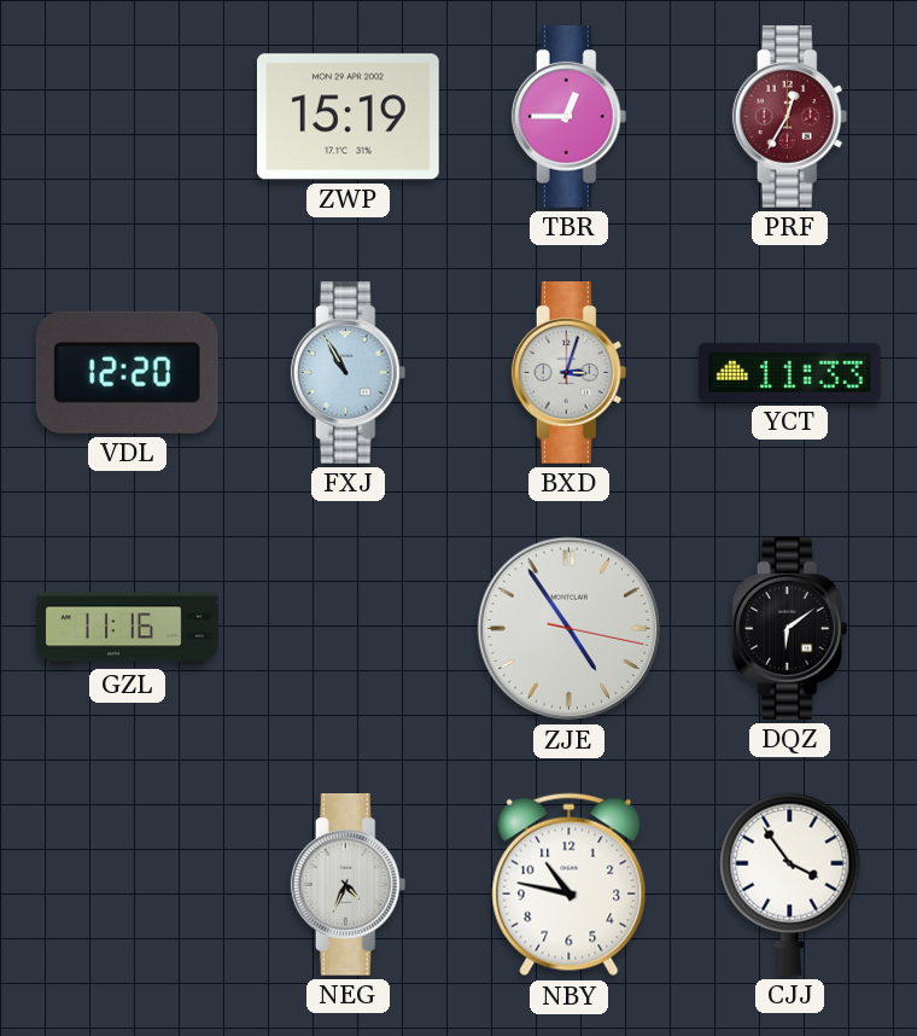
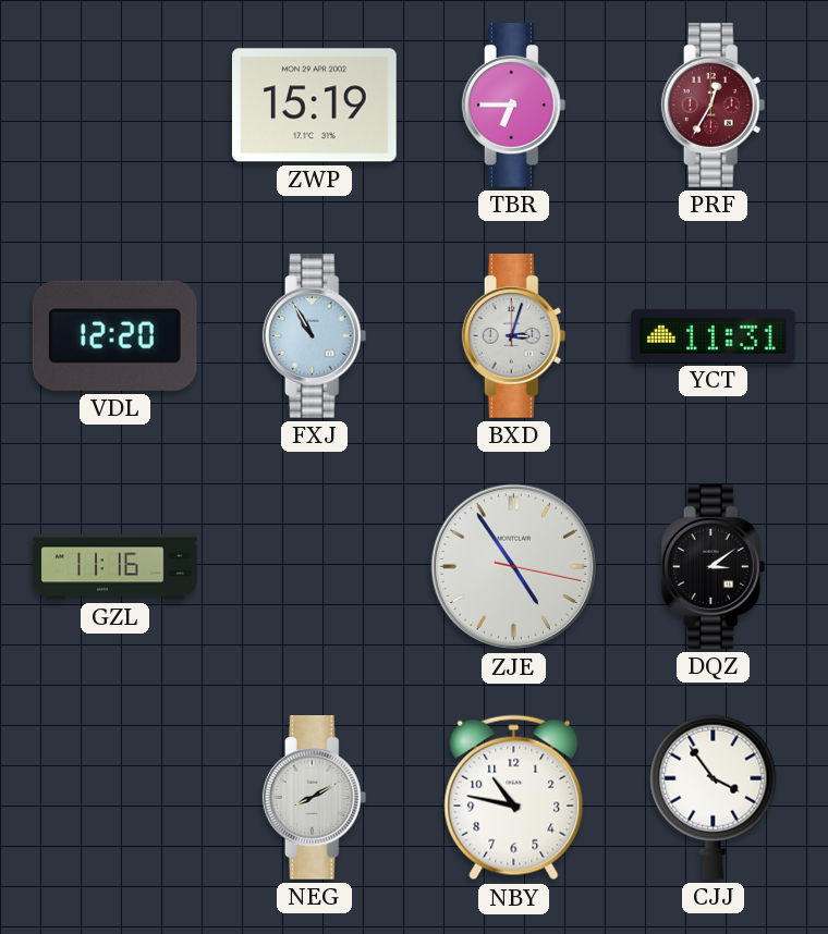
TBR: 12:45 -> 6:45
YCT: 11:33 -> 11:31
DQZ: 6:09 -> 3:09
NEG: 4:34 -> 8:10
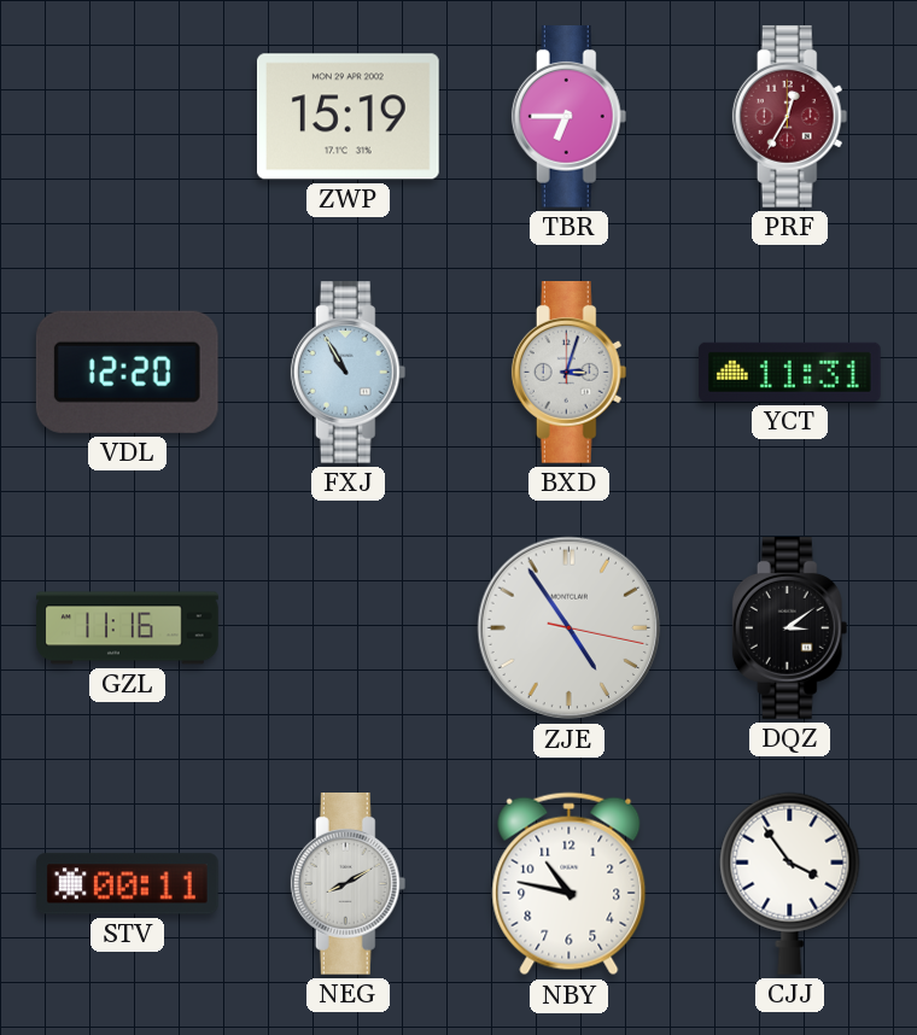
STV: none -> 00:11
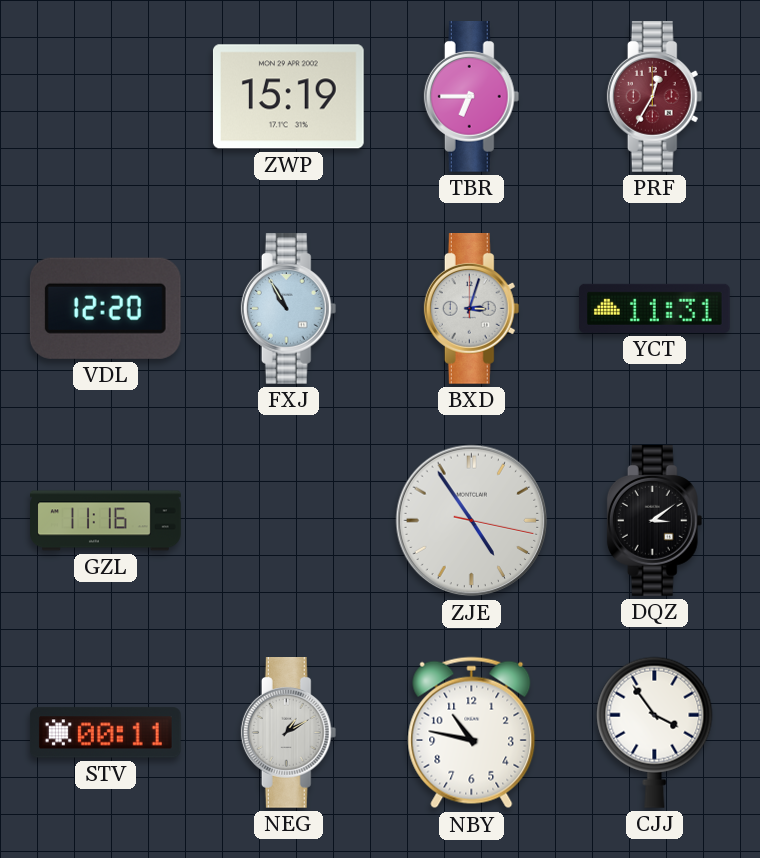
NEG: 8:10 -> 1:10
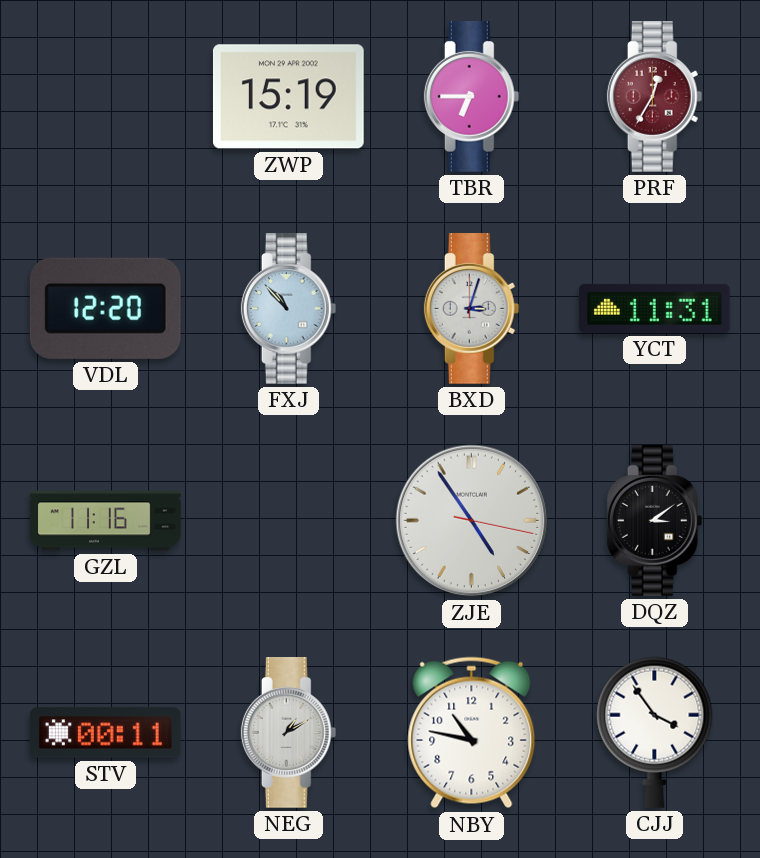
FXJ: 10:55 -> 10:53
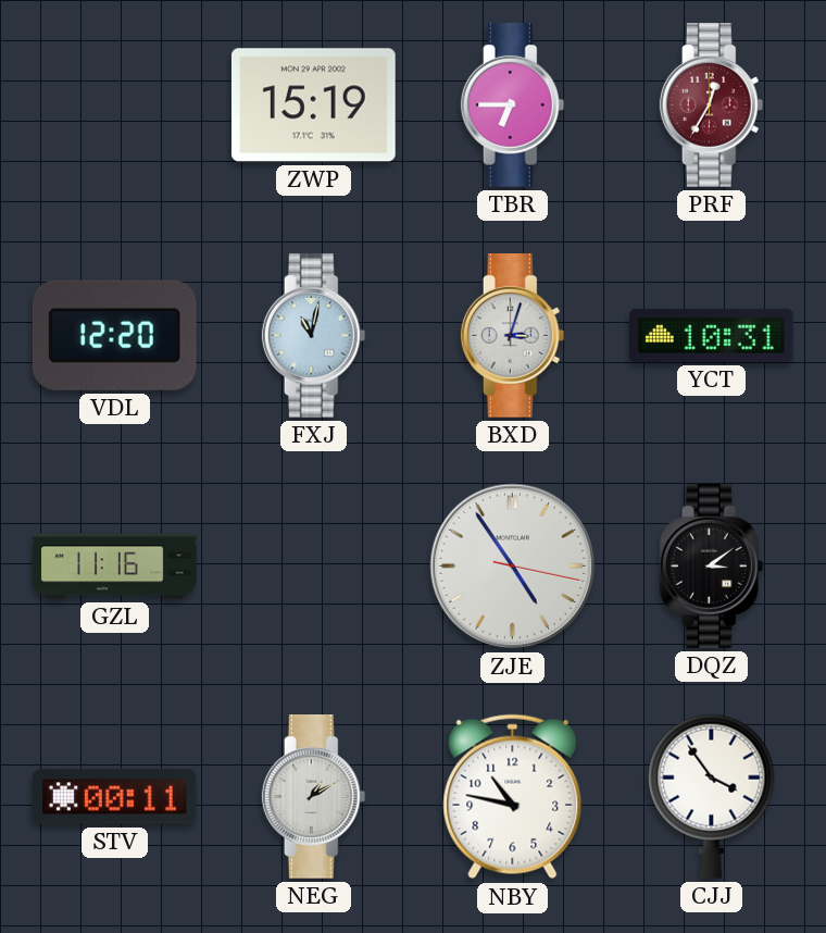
FXJ: 10:53 -> 11:02
YCT: 11:31 -> 10:31
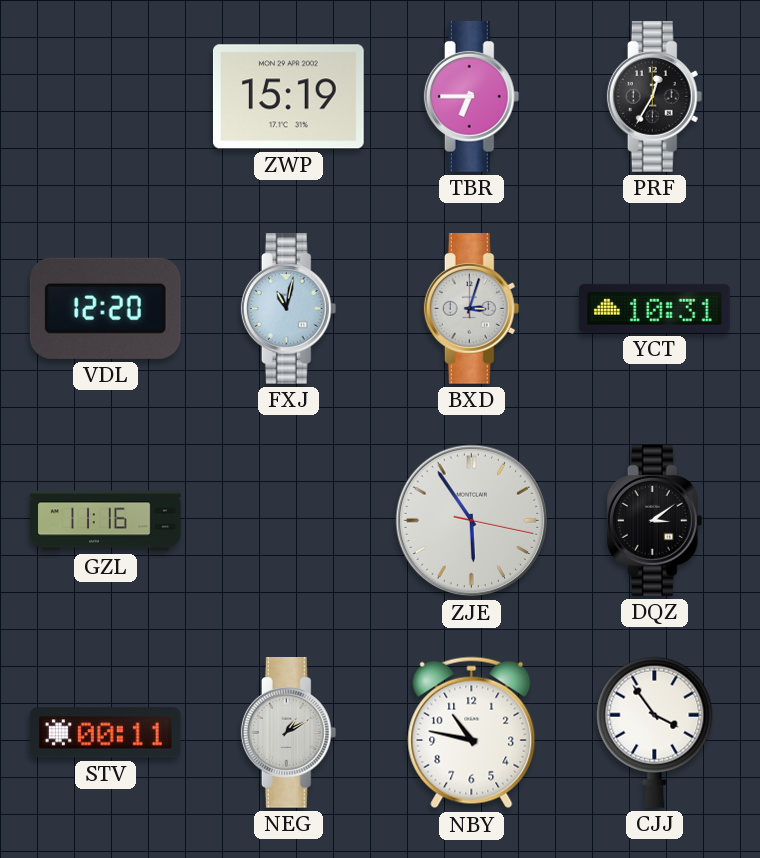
PRF dial: burgundy -> black
ZJE: 4:54 -> 5:54
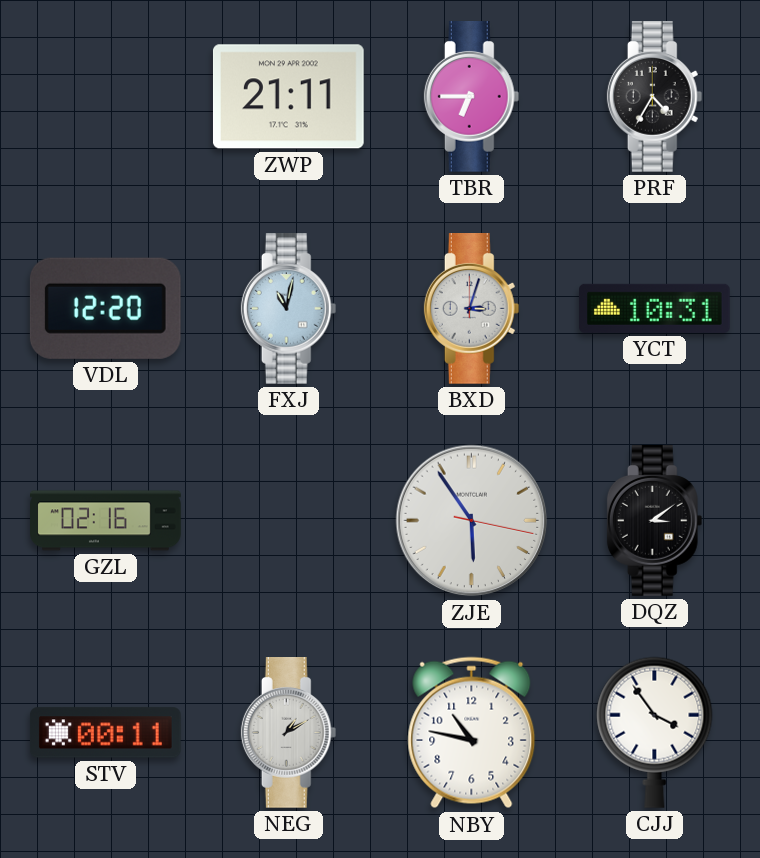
ZWP: 15:19 -> 21:11
PRF: 12:35 -> 4:35
GZL: 11:16 -> 02:16
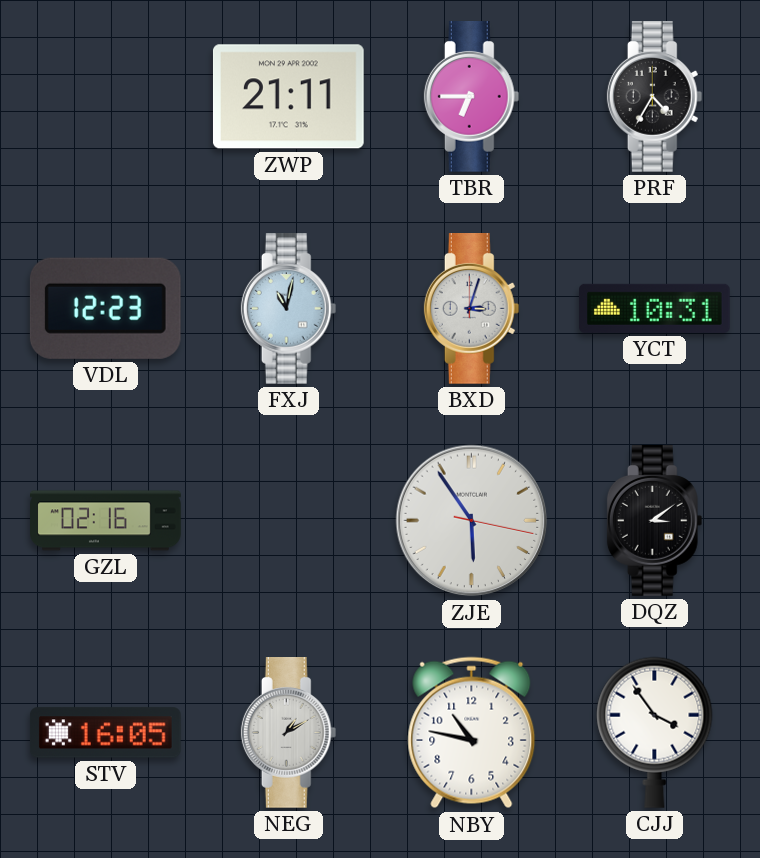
VDL: 12:20 -> 12:23
STV: 00:11 -> 16:05
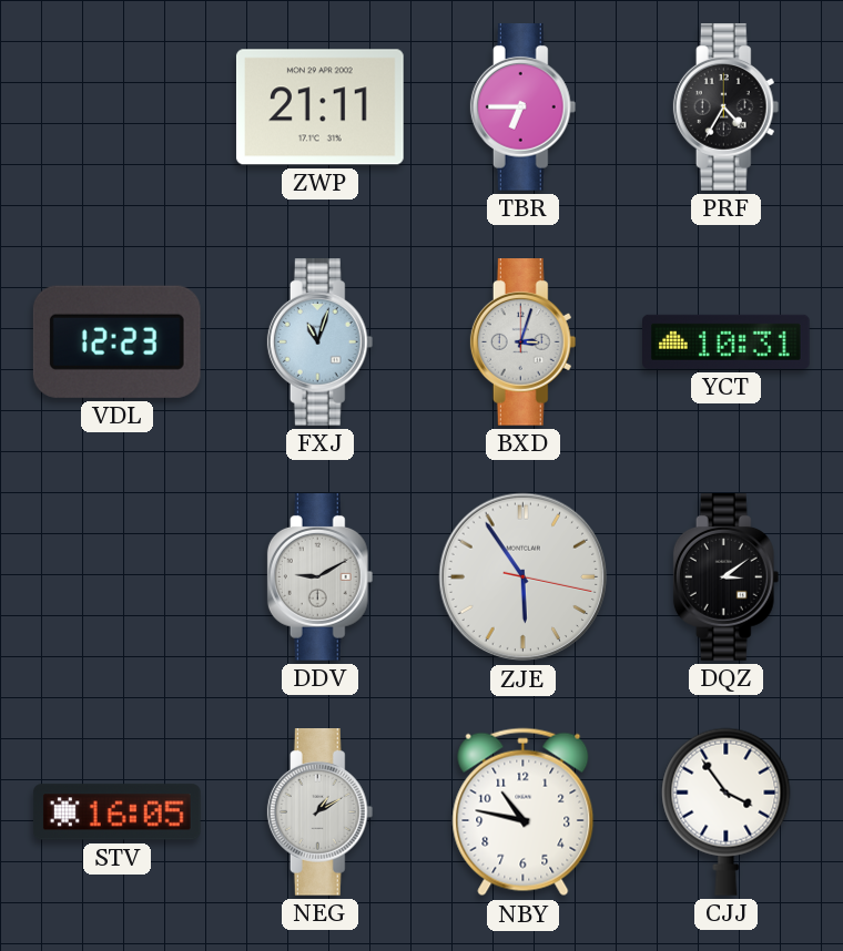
FXJ: 11:02 -> 11:03
GZL: 02:16 -> none
DDV: none -> 9:10
